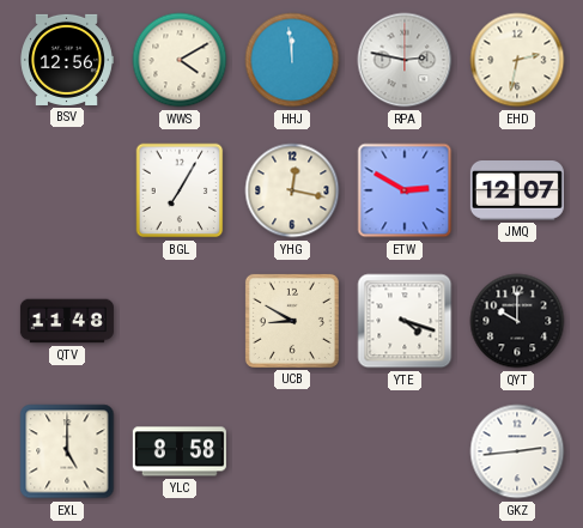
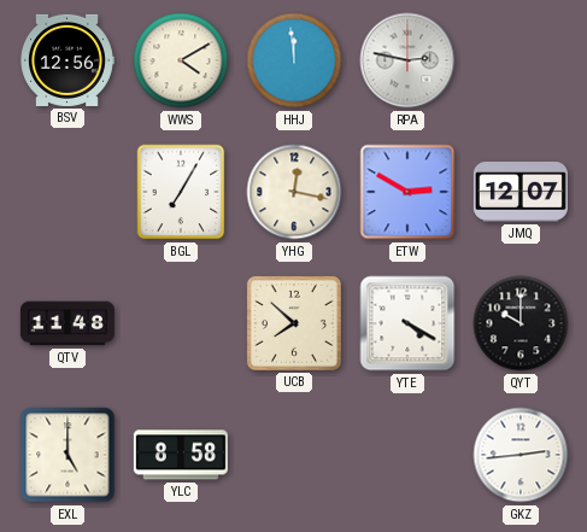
EHD: 2:32 -> none
UCB: 8:50 -> 7:52
YTE: 4:18 -> 4:20
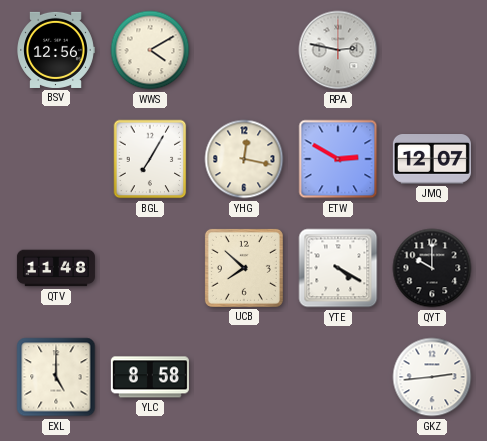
HHJ: 11:59 -> none
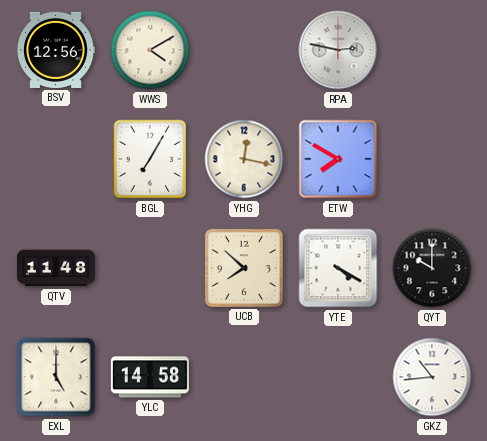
ETW: 2:50 -> 7:50
JMQ: 12:07 -> none
YLC: 8:58 -> 14:58
GKZ: 2:44 -> 10:44
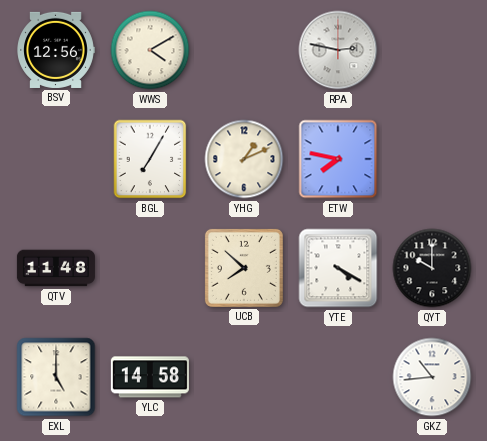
YHG: 12:17 -> 1:11
ETW: 7:50 -> 7:47
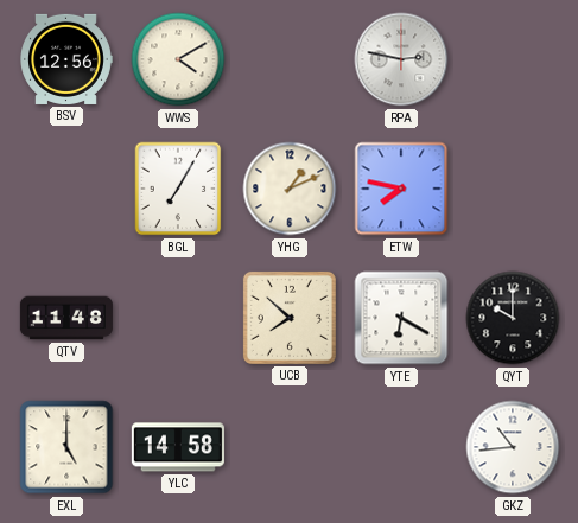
YTE: 4:20 -> 6:20
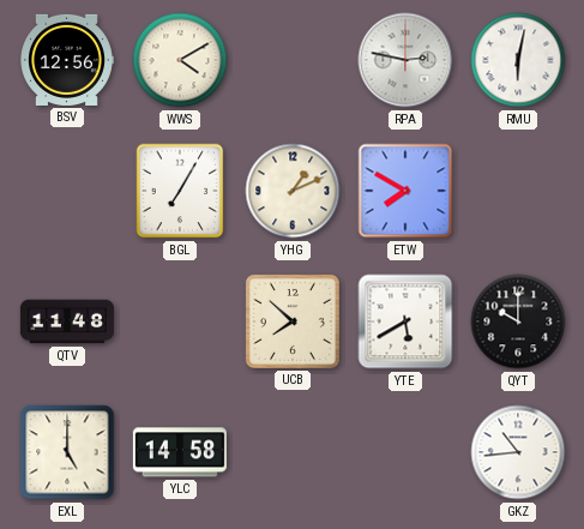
RMU: none -> 6:02
ETW: 7:47 -> 7:50
YTE: 6:20 -> 5:40
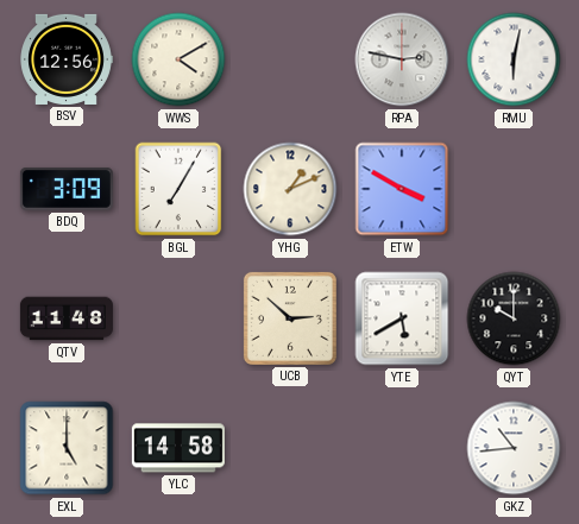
BDQ: none -> 3:09
ETW: 7:50 -> 3:50
UCB: 7:52 -> 2:52
